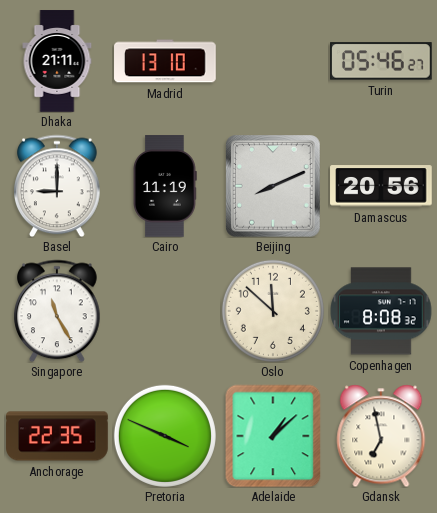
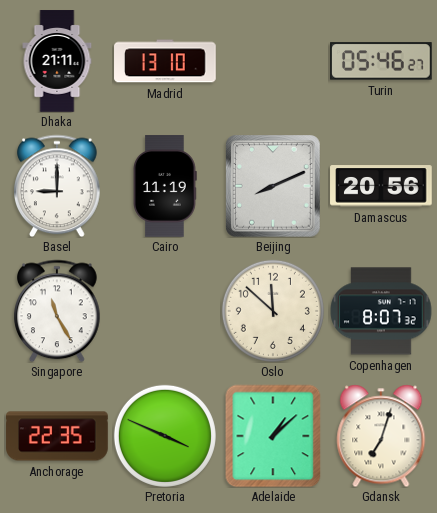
Copenhagen: 8:08 -> 8:07
Gdansk: 6:58 -> 7:03
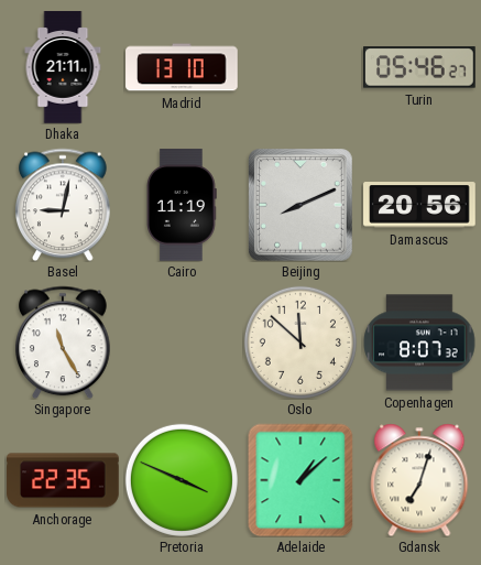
Basel: 9:00 -> 9:02
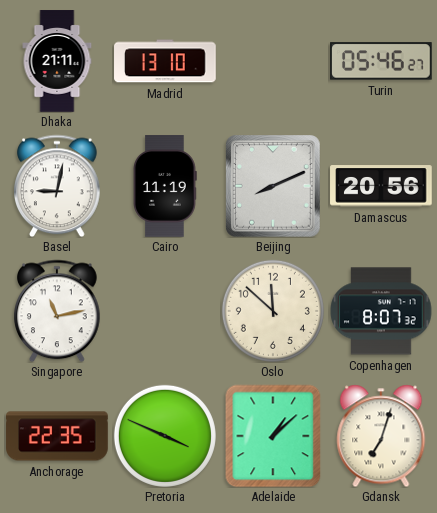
Singapore: 11:25 -> 11:13
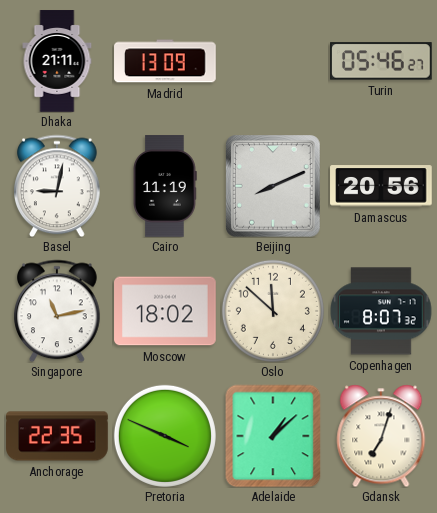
Madrid: 13:10 -> 13:09
Moscow: none -> 18:02
